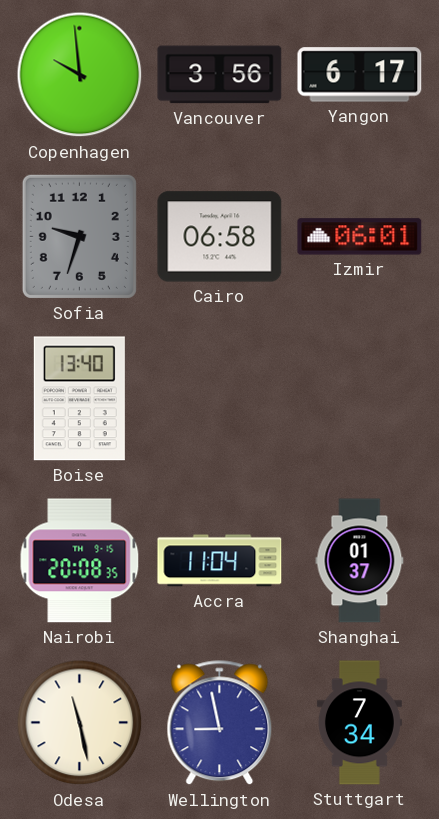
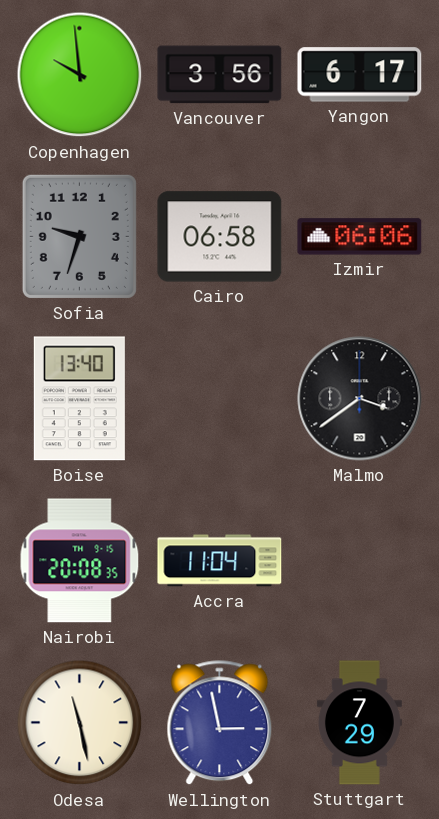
Izmir: 06:01 -> 06:06
Malmo: none -> 3:39
Shanghai: 01:37 -> none
Wellington: 8:58 -> 2:58
Stuttgart: 7:34 -> 7:29
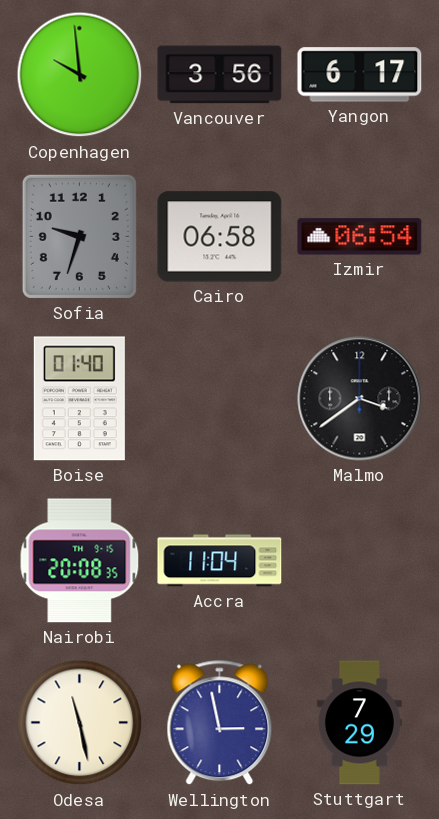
Izmir: 06:06 -> 06:54
Boise: 13:40 -> 01:40
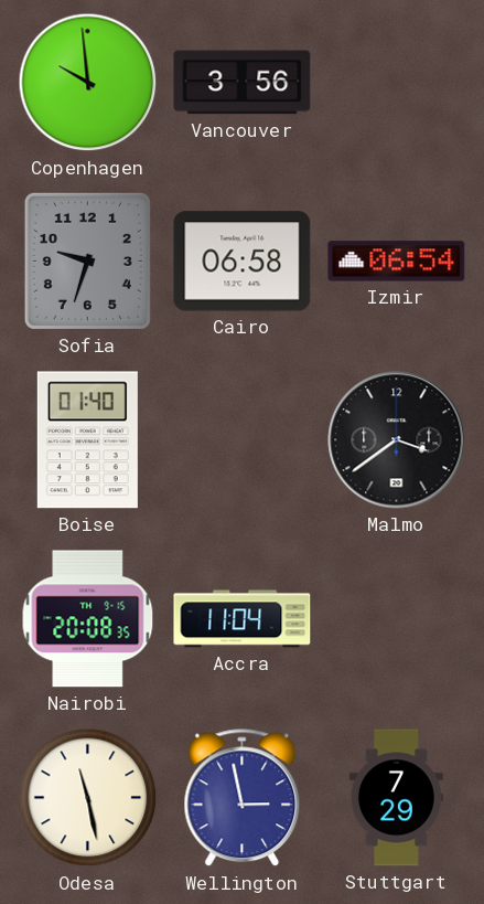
Yangon: 6:17 -> none
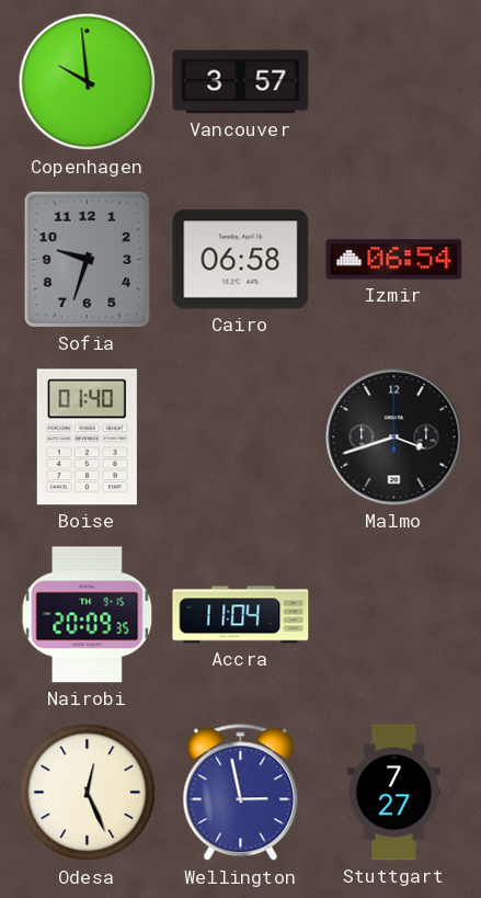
Vancouver: 3:56 -> 3:57
Malmo: 3:39 -> 3:42
Nairobi: 20:08 -> 20:09
Odesa: 11:28 -> 12:26
Stuttgart: 7:29 -> 7:27
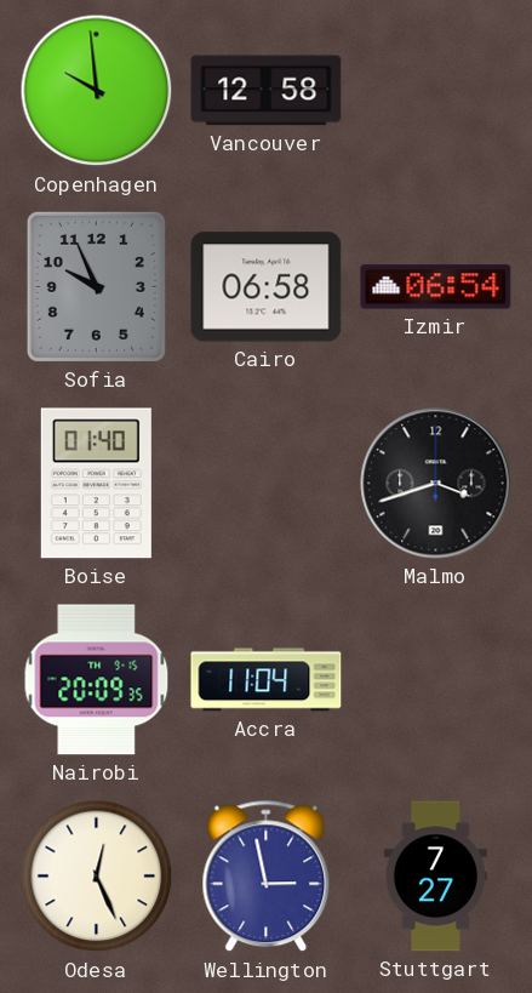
Vancouver: 3:57 -> 12:58
Sofia: 9:33 -> 9:56
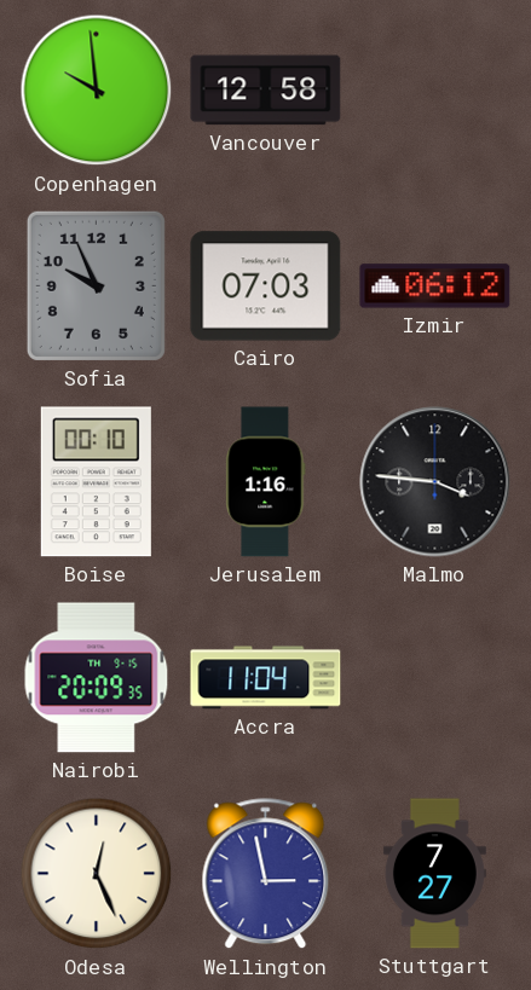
Cairo: 06:58 -> 07:03
Izmir: 06:54 -> 06:12
Boise: 01:40 -> 00:10
Jerusalem: none -> 1:16
Malmo: 3:42 -> 3:46
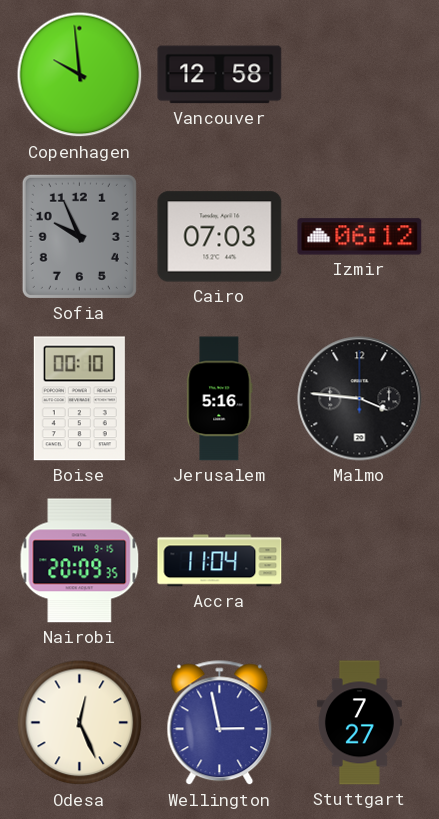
Jerusalem: 1:16 -> 5:16
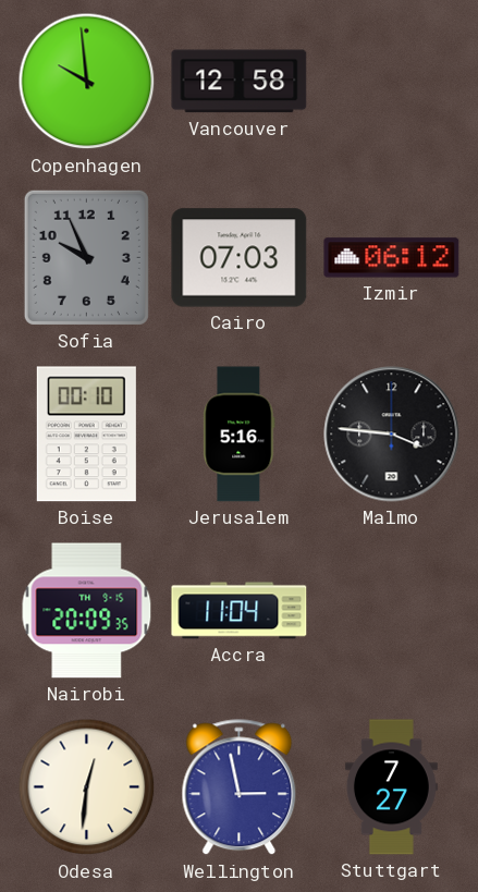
Odesa: 12:26 -> 12:31
